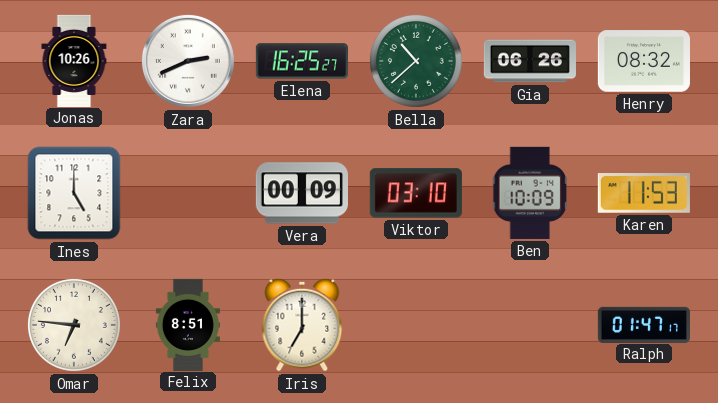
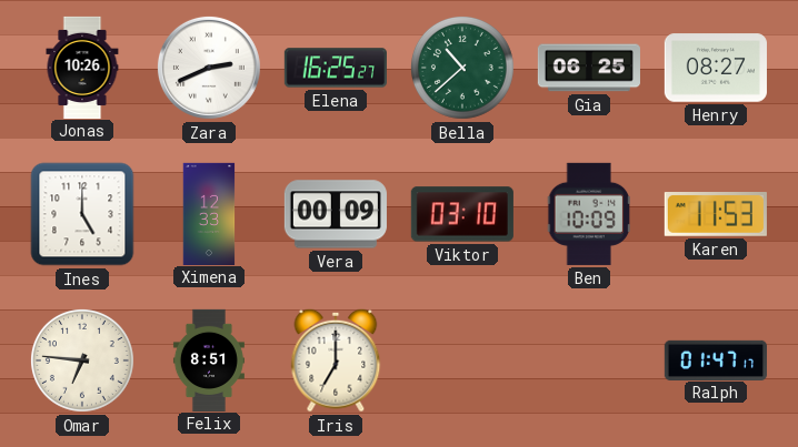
Gia: 06:26 -> 06:25
Henry: 08:32 -> 08:27
Ximena: none -> 12:33
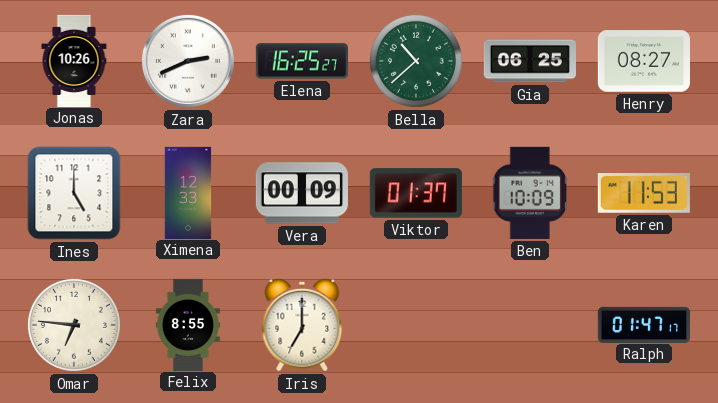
Viktor: 03:10 -> 01:37
Felix: 8:51 -> 8:55
